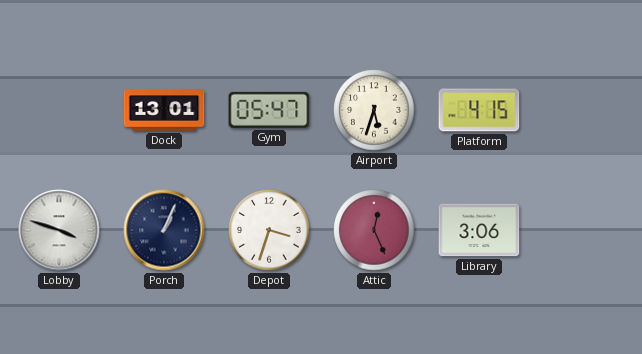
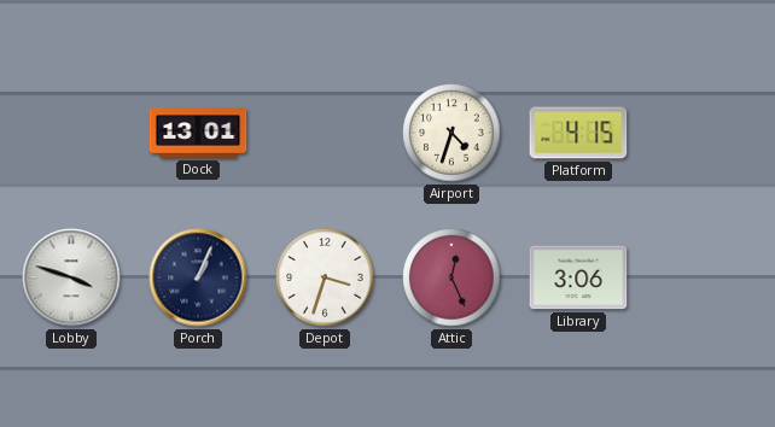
Gym: 05:47 -> none
Airport: 5:33 -> 4:33
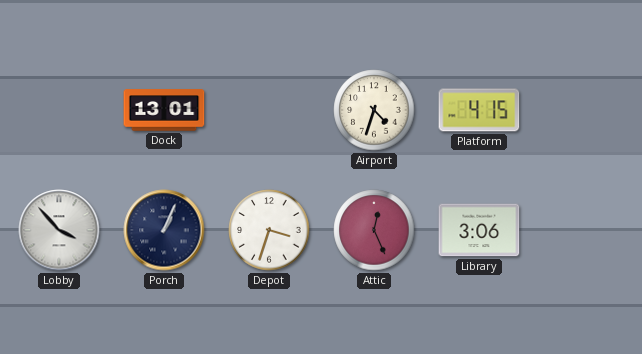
Lobby: 3:48 -> 3:53
